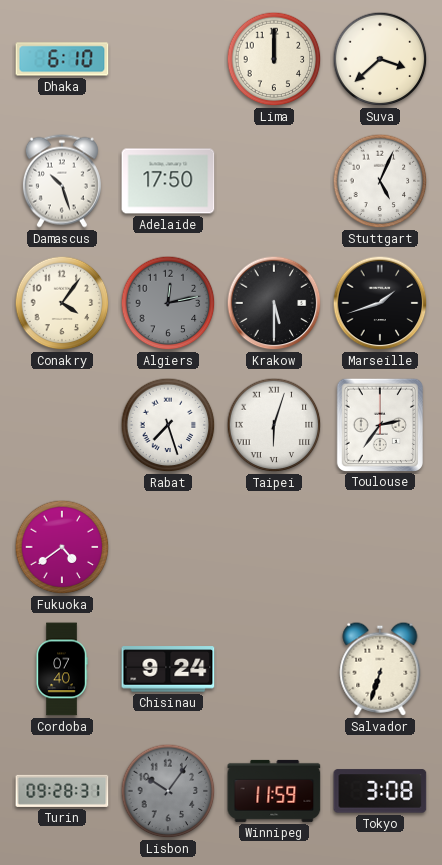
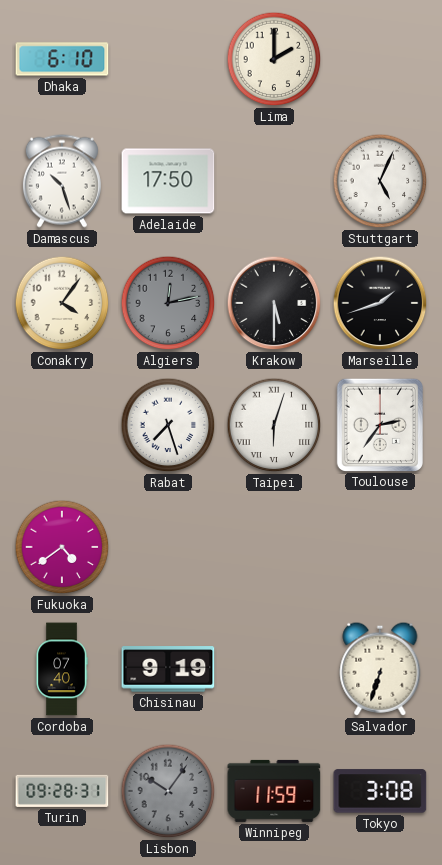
Lima: 12:00 -> 2:00
Suva: 3:38 -> none
Chisinau: 9:24 -> 9:19
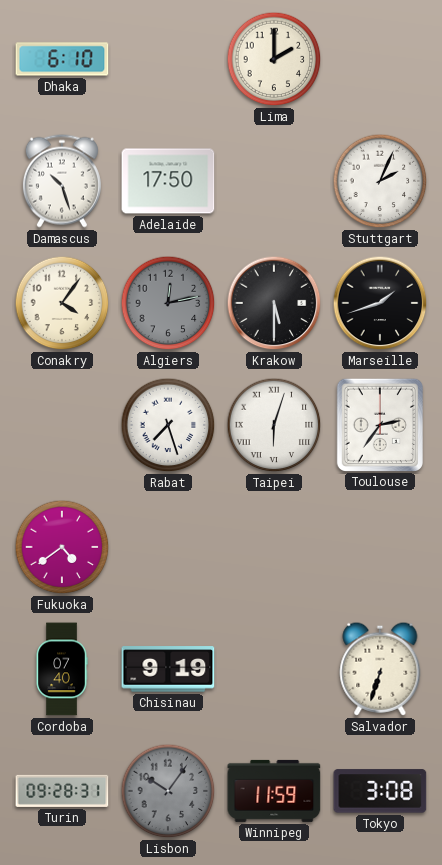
Stuttgart: 5:04 -> 2:04
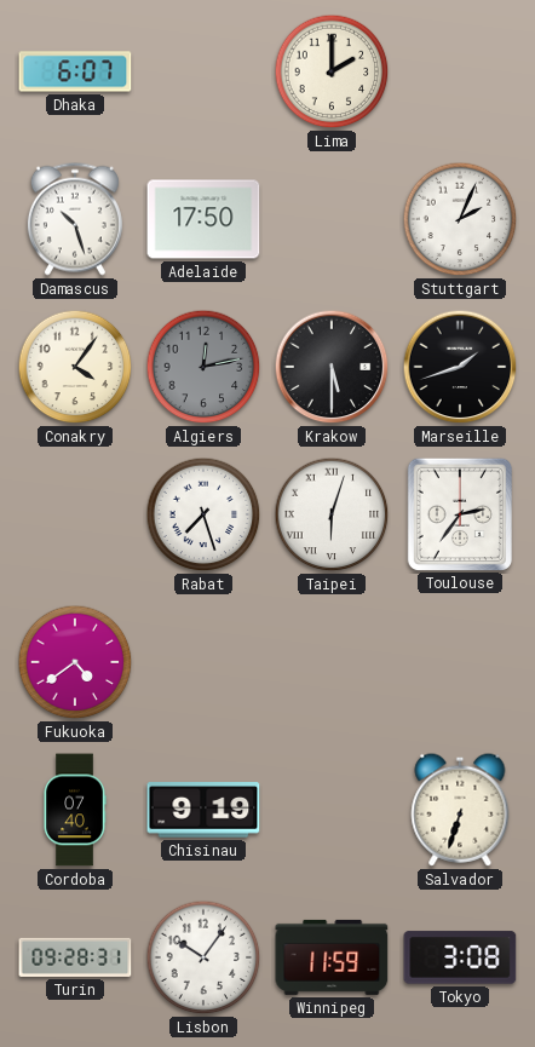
Dhaka: 6:10 -> 6:07
Lisbon dial: grey -> white
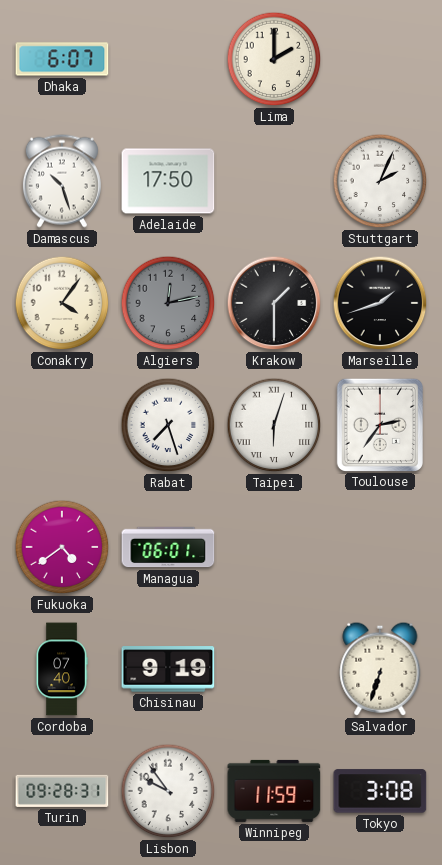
Krakow: 5:30 -> 1:30
Managua: none -> 06:01
Lisbon: 10:06 -> 9:54
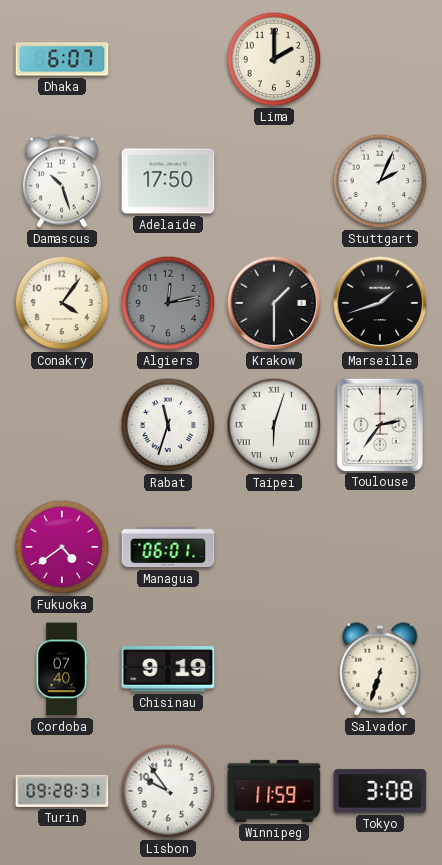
Rabat: 7:27 -> 11:33
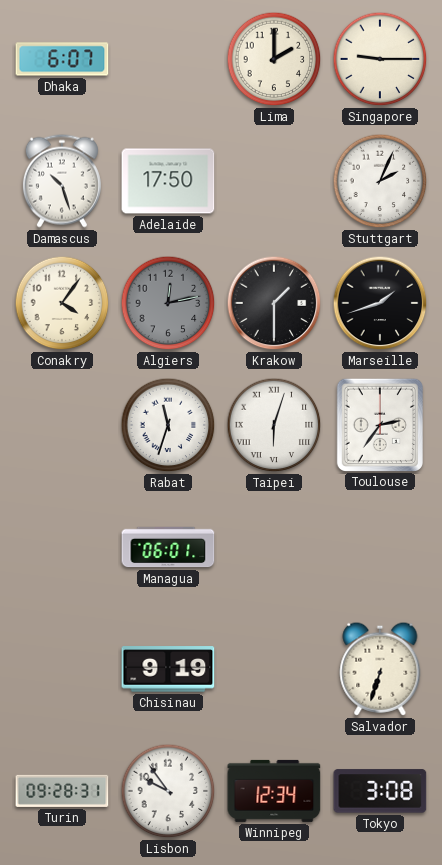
Singapore: none -> 9:15
Fukuoka: 4:39 -> none
Cordoba: 07:40 -> none
Winnipeg: 11:59 -> 12:34
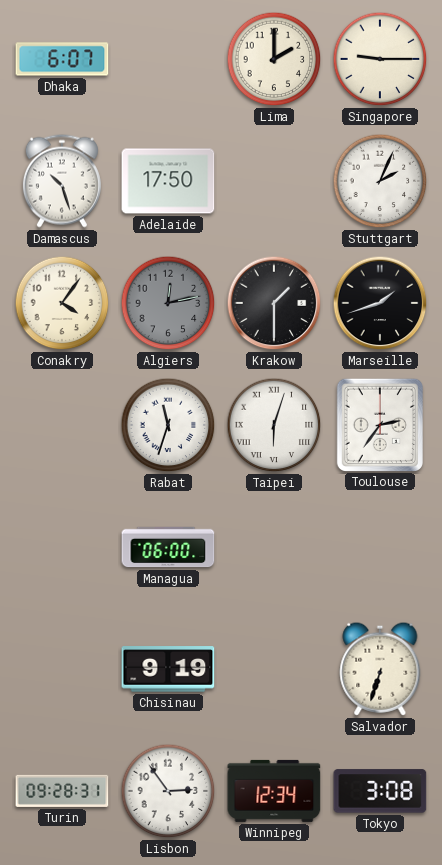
Managua: 06:01 -> 06:00
Lisbon: 9:54 -> 2:54
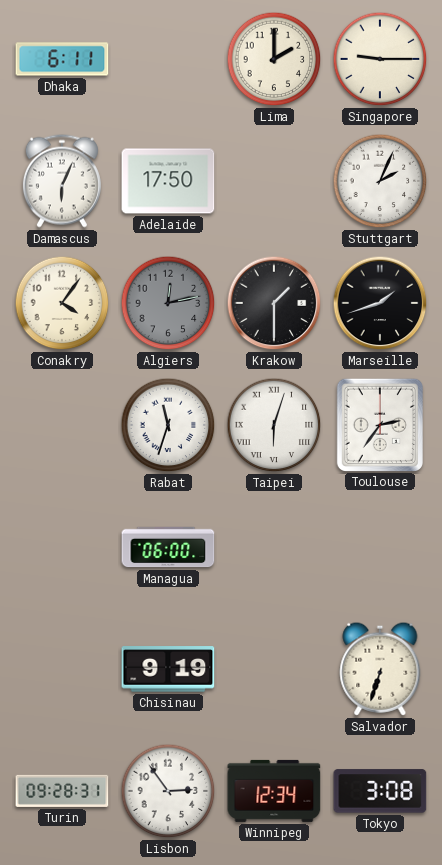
Dhaka: 6:07 -> 6:11
Damascus: 10:27 -> 6:04
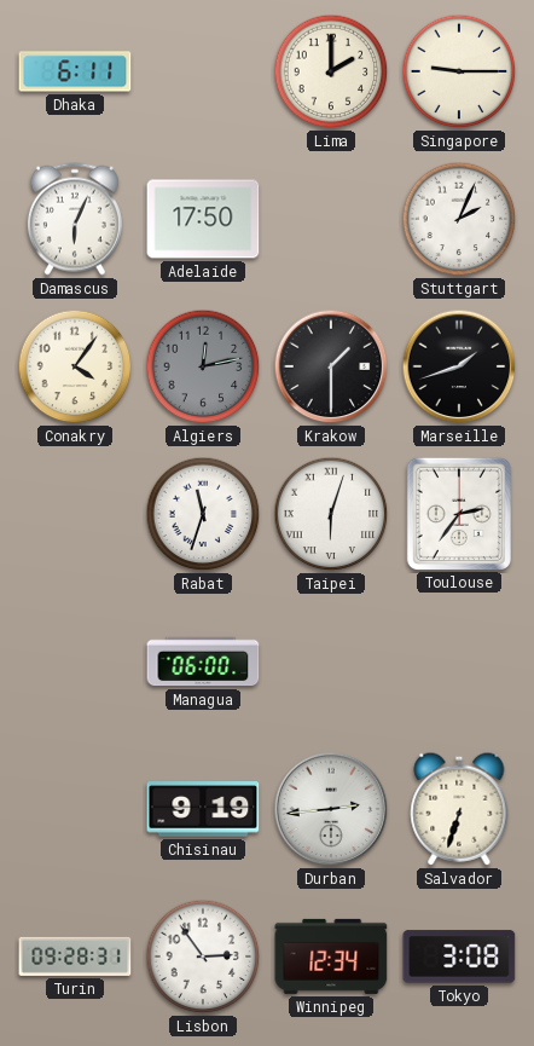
Durban: none -> 2:44
